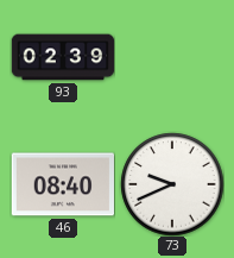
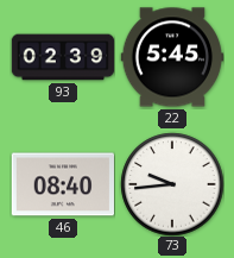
22: none -> 5:45
73: 9:41 -> 9:44
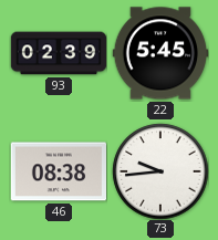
46: 08:40 -> 08:38
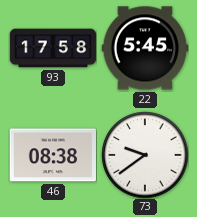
93: 02:39 -> 17:58
73: 9:44 -> 9:39
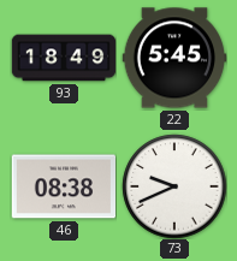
93: 17:58 -> 18:49
73: 9:39 -> 9:41
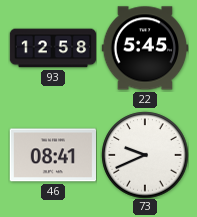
93: 18:49 -> 12:58
46: 08:38 -> 08:41
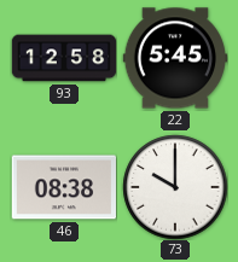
46: 08:41 -> 08:38
73: 9:41 -> 10:00
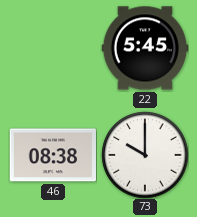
93: 12:58 -> none
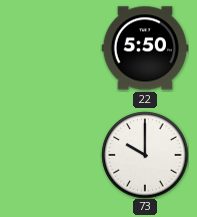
22: 5:45 -> 5:50
46: 08:38 -> none
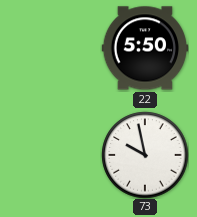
73: 10:00 -> 9:58
